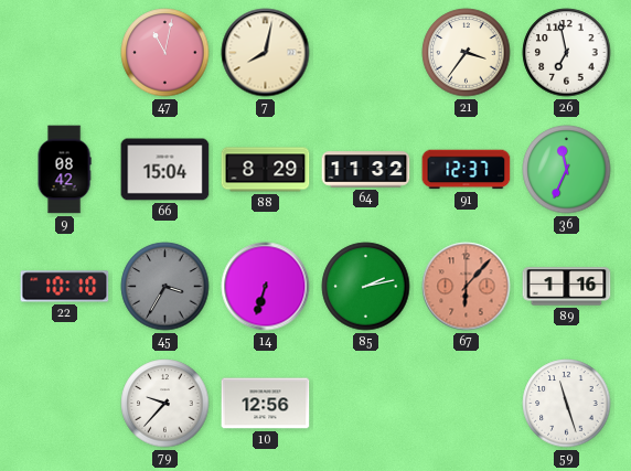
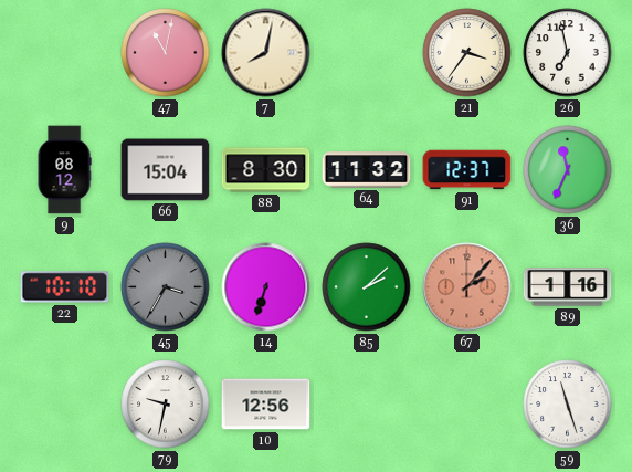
9: 08:42 -> 08:12
88: 8:29 -> 8:30
85: 2:13 -> 2:08
67: 6:07 -> 2:07
79: 9:37 -> 9:32
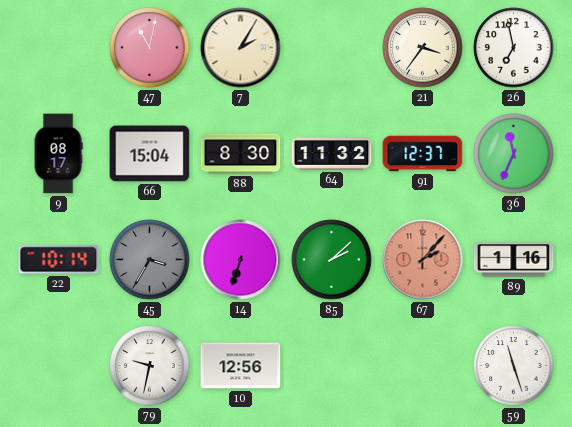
7: 8:02 -> 2:05
9: 08:12 -> 08:17
22: 10:10 -> 10:14
